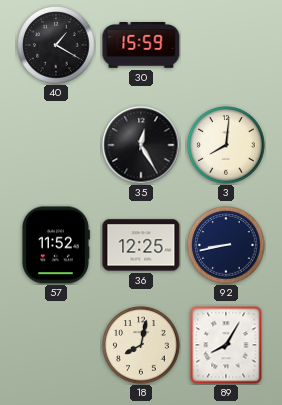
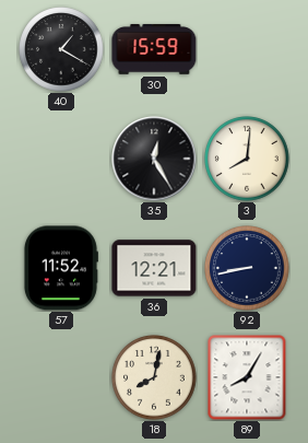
36: 12:25 -> 12:21
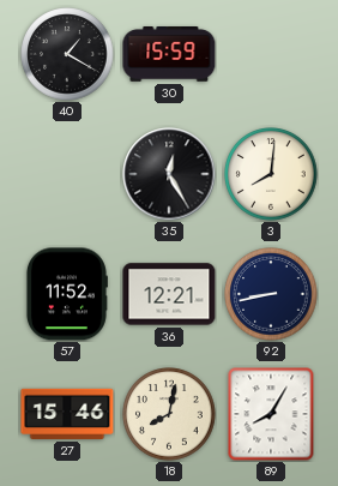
27: none -> 15:46
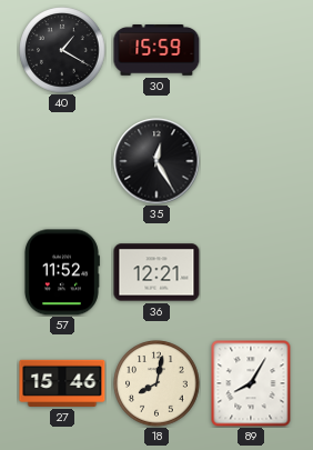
3: 8:01 -> none
92: 8:43 -> none
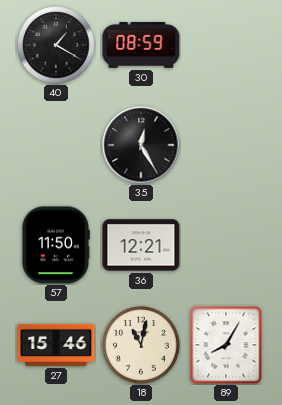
30: 15:59 -> 08:59
57: 11:52 -> 11:50
18: 8:02 -> 11:02
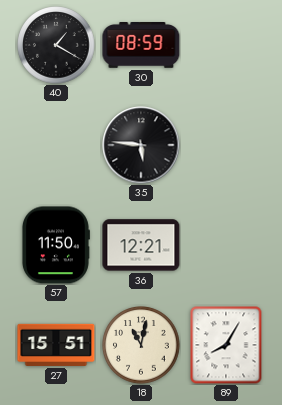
35: 12:25 -> 5:46
27: 15:46 -> 15:51
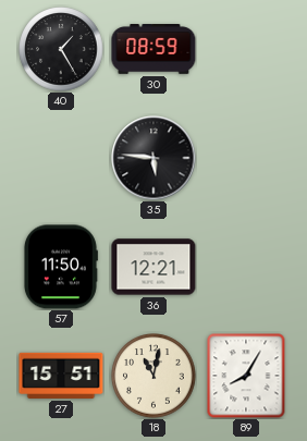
40: 1:20 -> 1:25
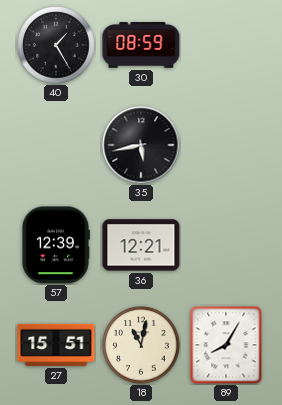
35: 5:46 -> 5:43
57: 11:50 -> 12:39
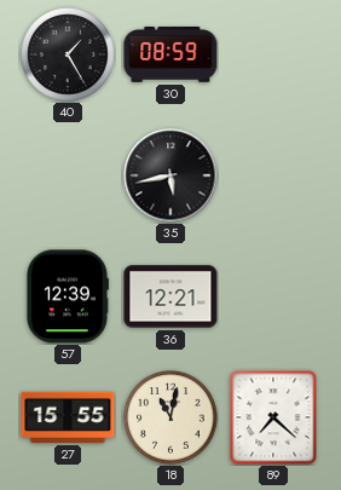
27: 15:51 -> 15:55
89: 8:05 -> 7:22
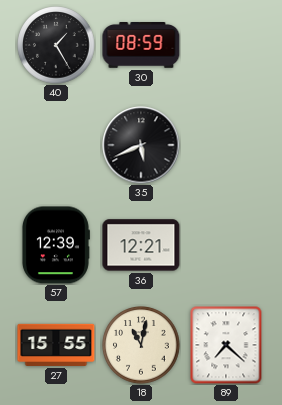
35: 5:43 -> 5:41
